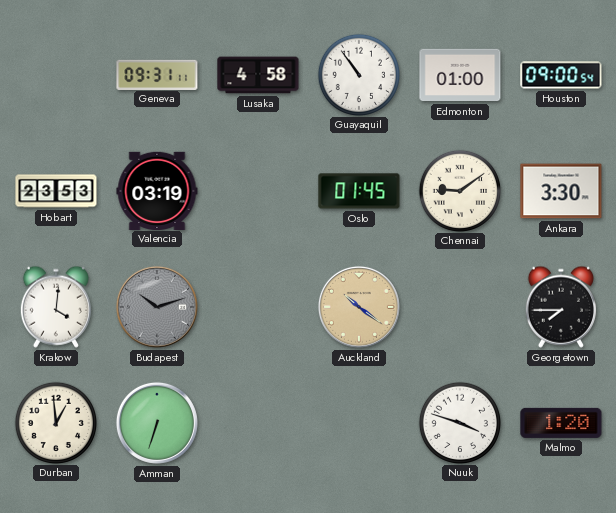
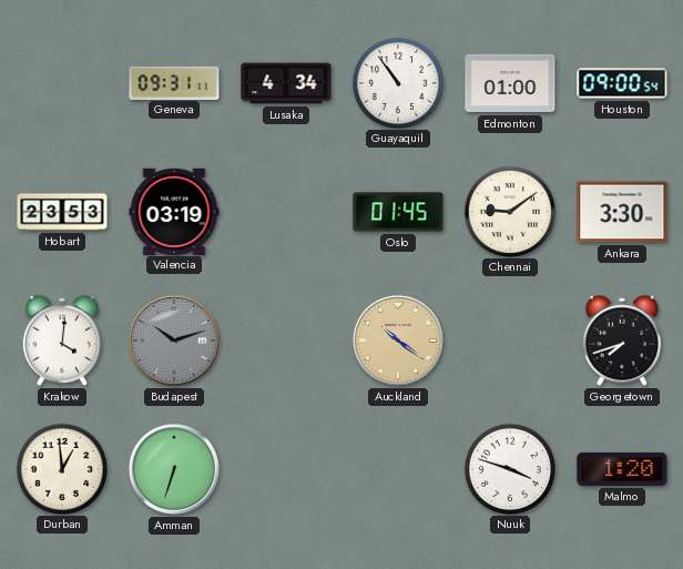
Lusaka: 4:58 -> 4:34
Georgetown: 7:45 -> 7:42
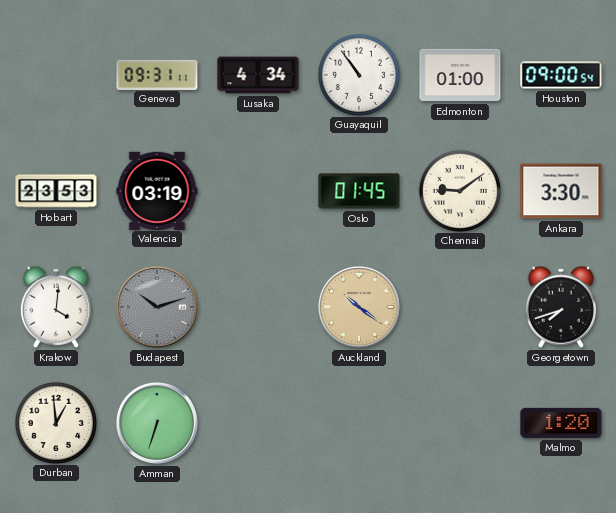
Nuuk: 3:48 -> none
